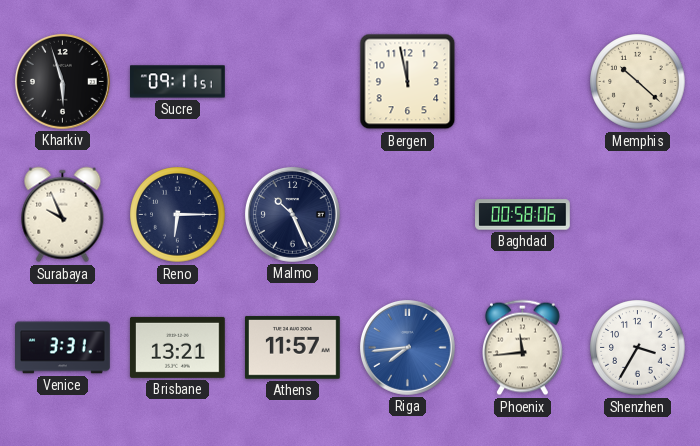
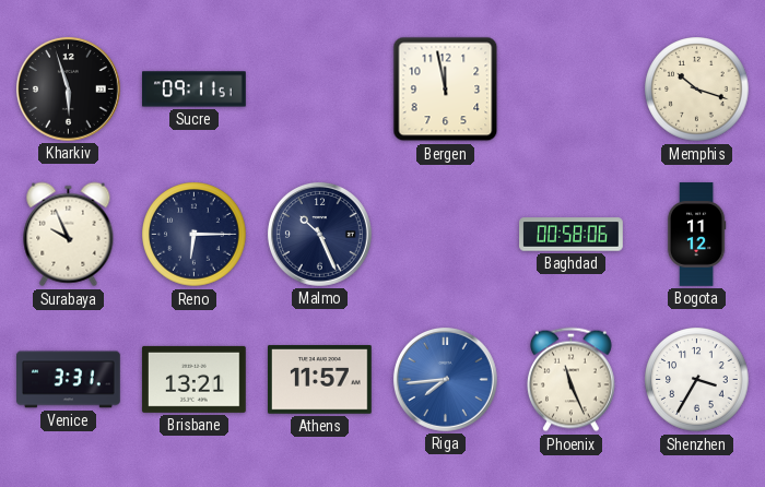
Memphis: 10:22 -> 10:18
Bogota: none -> 11:12
Phoenix: 11:44 -> 11:26
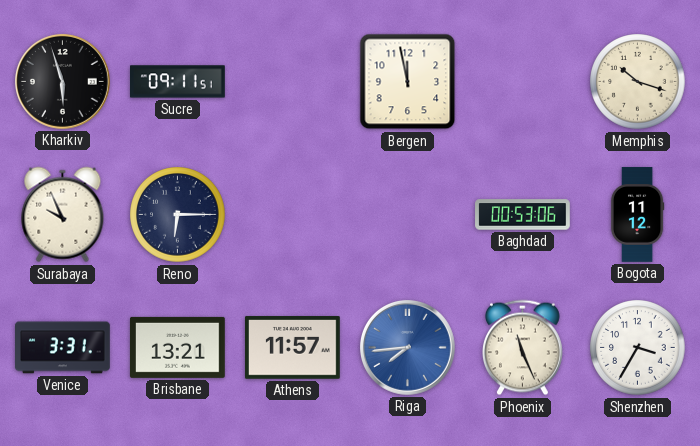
Malmo: 10:26 -> none
Baghdad: 00:58 -> 00:53
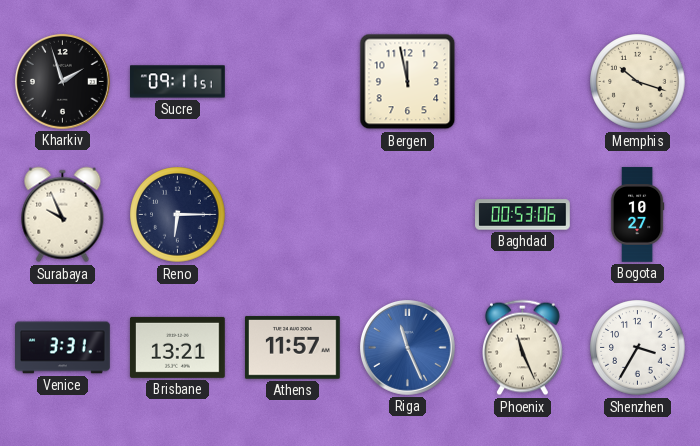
Kharkiv: 5:57 -> 1:57
Bogota: 11:12 -> 10:27
Riga: 7:44 -> 11:26
